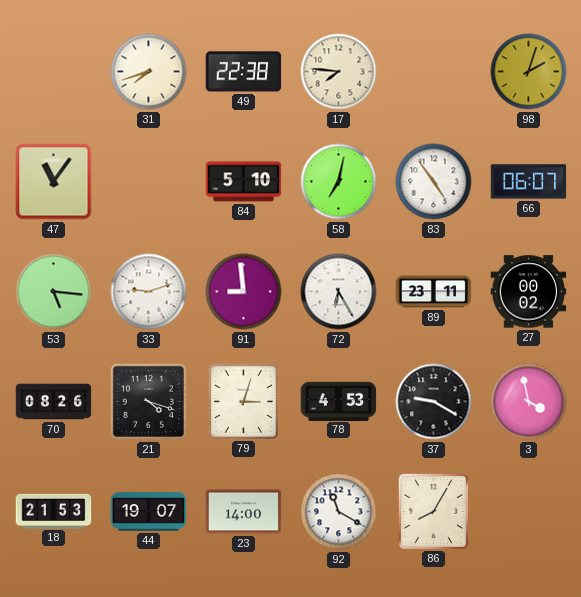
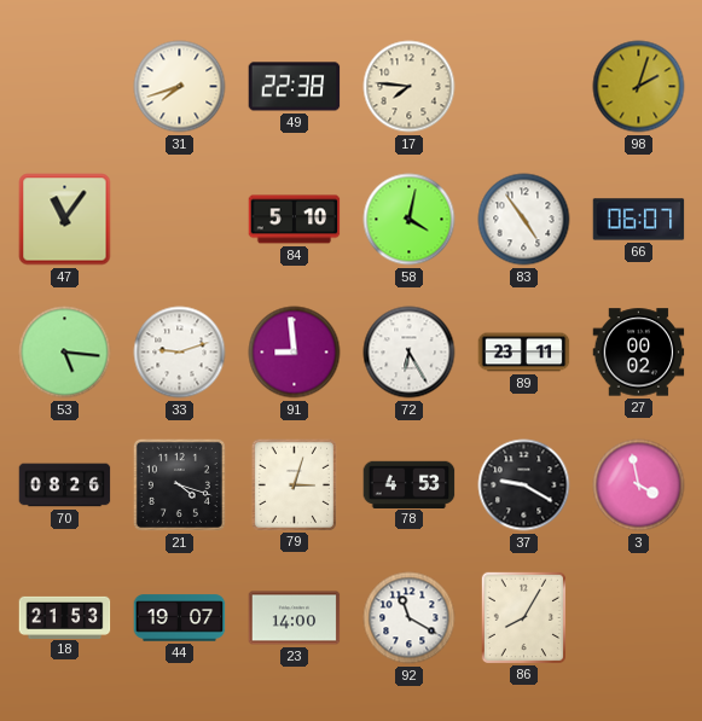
58: 7:02 -> 4:02
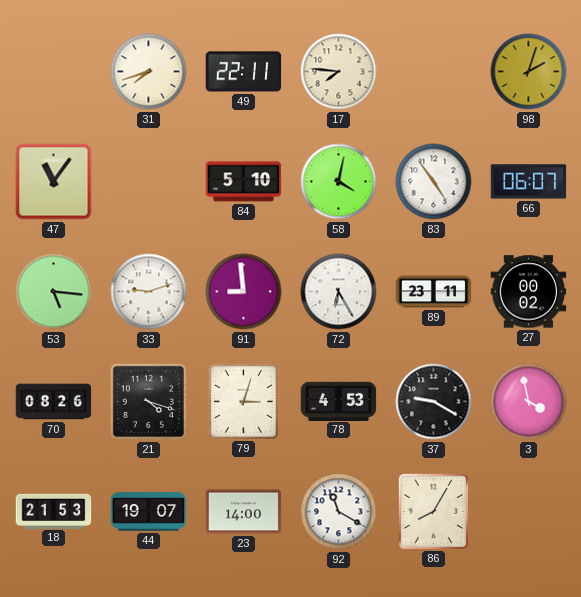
49: 22:38 -> 22:11
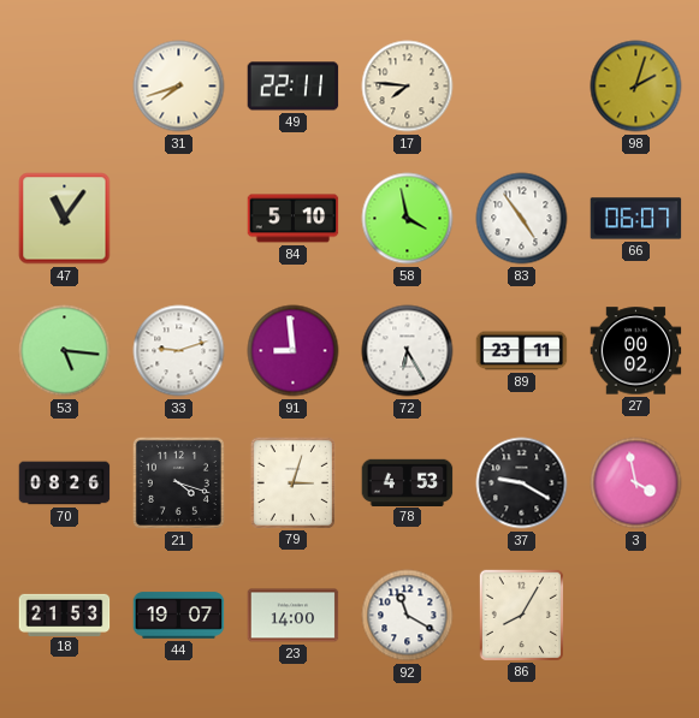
58: 4:02 -> 3:58
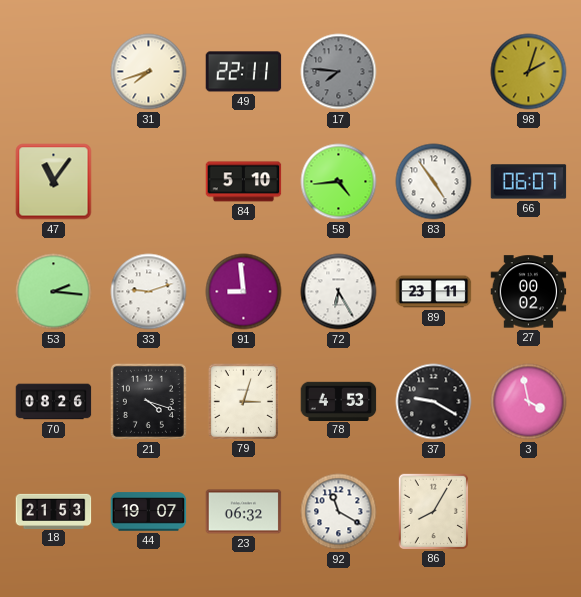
17 dial: cream -> grey
58: 3:58 -> 4:44
53: 5:16 -> 2:16
23: 14:00 -> 06:32
